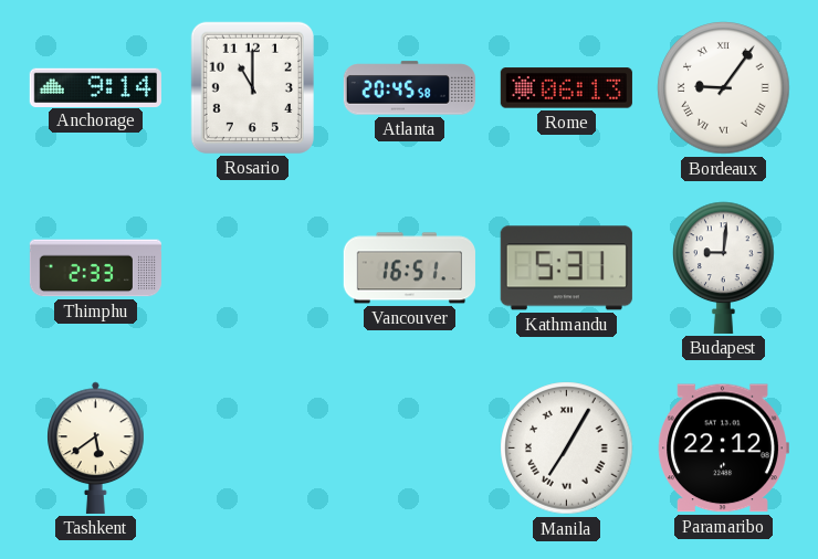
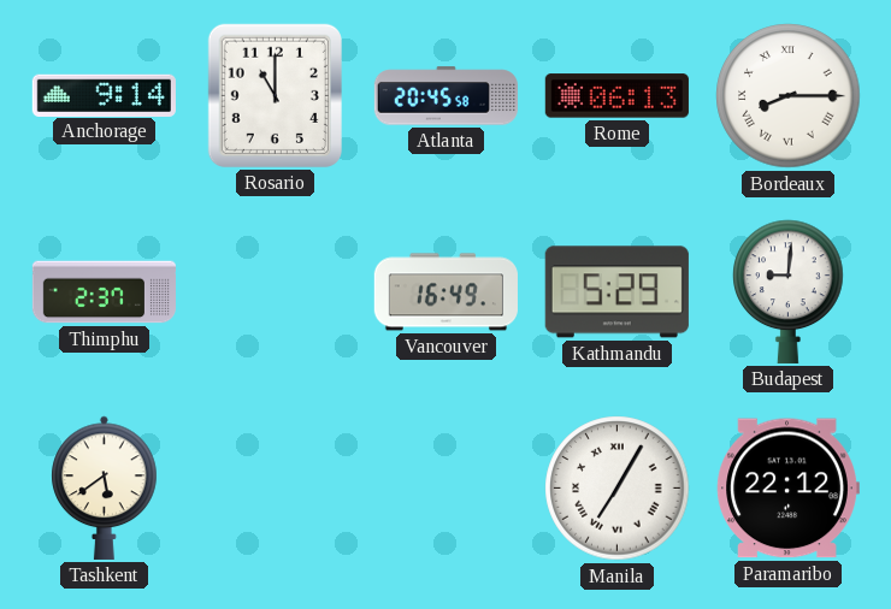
Bordeaux: 9:06 -> 8:15
Thimphu: 2:33 -> 2:37
Vancouver: 16:51 -> 16:49
Kathmandu: 5:31 -> 5:29
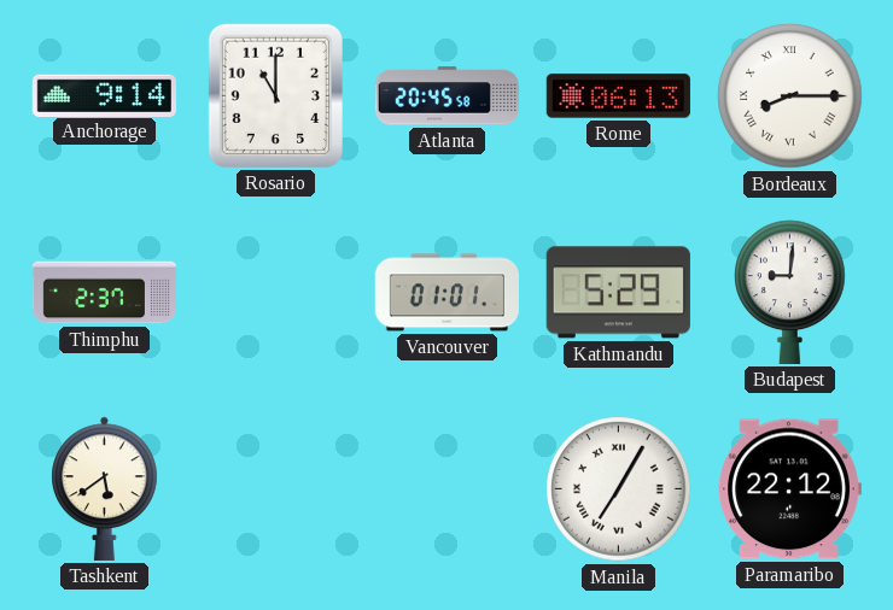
Vancouver: 16:49 -> 01:01
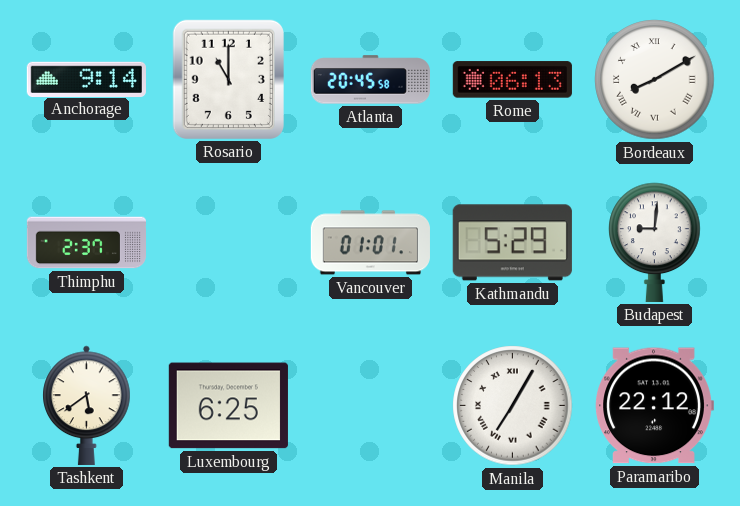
Bordeaux: 8:15 -> 8:10
Luxembourg: none -> 6:25
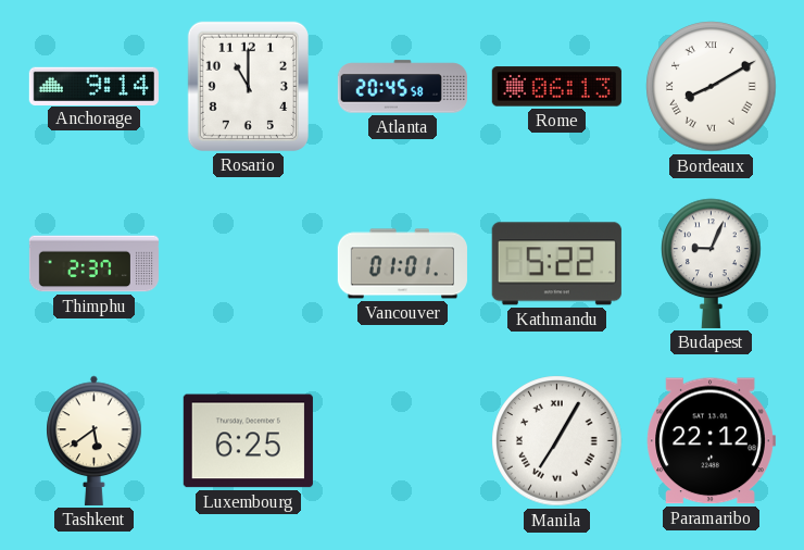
Kathmandu: 5:29 -> 5:22
Budapest: 9:01 -> 9:04
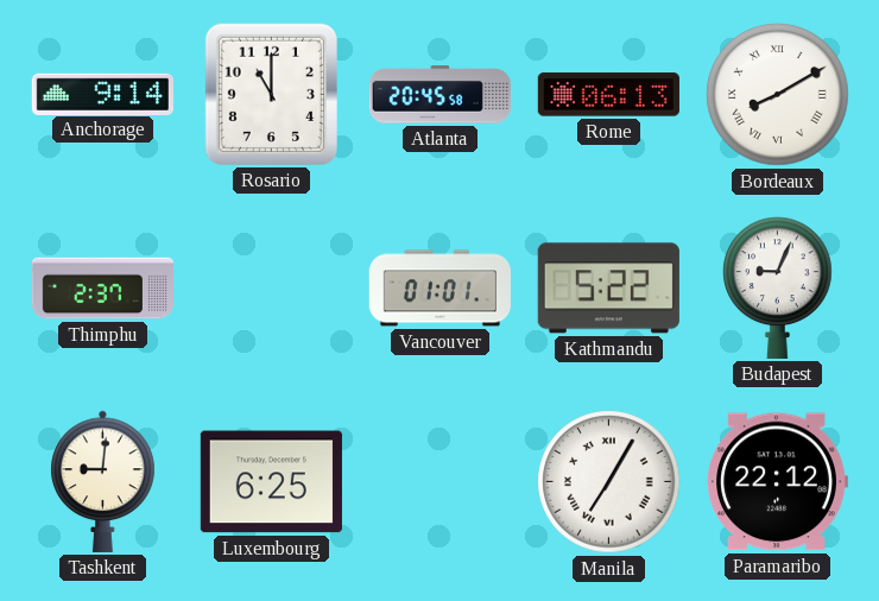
Tashkent: 5:39 -> 9:01
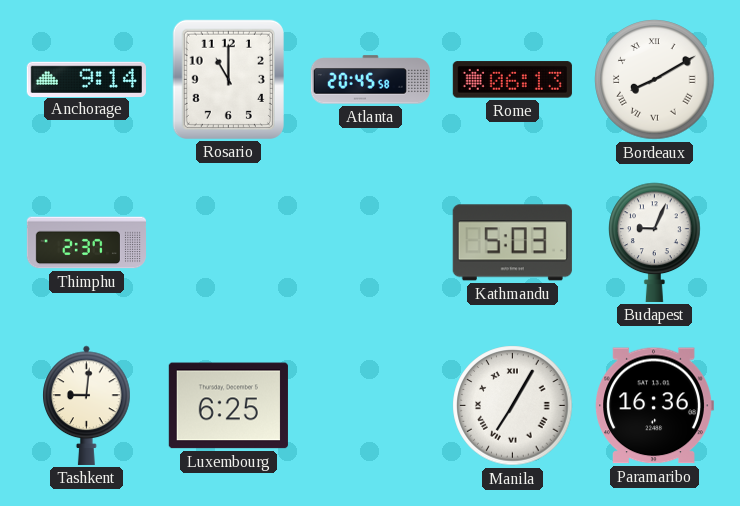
Vancouver: 01:01 -> none
Kathmandu: 5:22 -> 5:03
Paramaribo: 22:12 -> 16:36
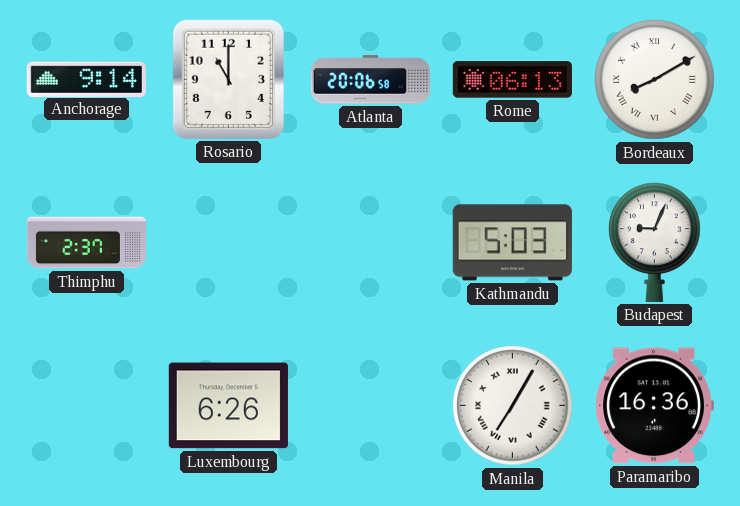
Atlanta: 20:45 -> 20:06
Tashkent: 9:01 -> none
Luxembourg: 6:25 -> 6:26
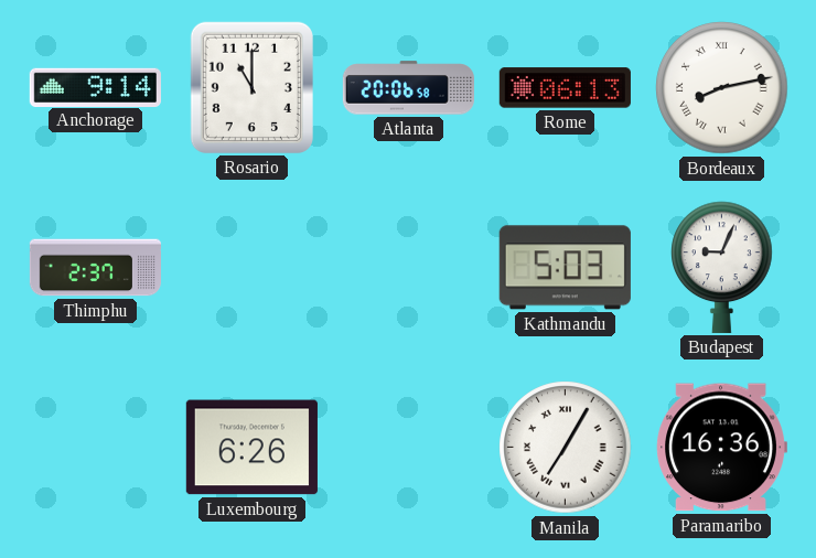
Bordeaux: 8:10 -> 8:13
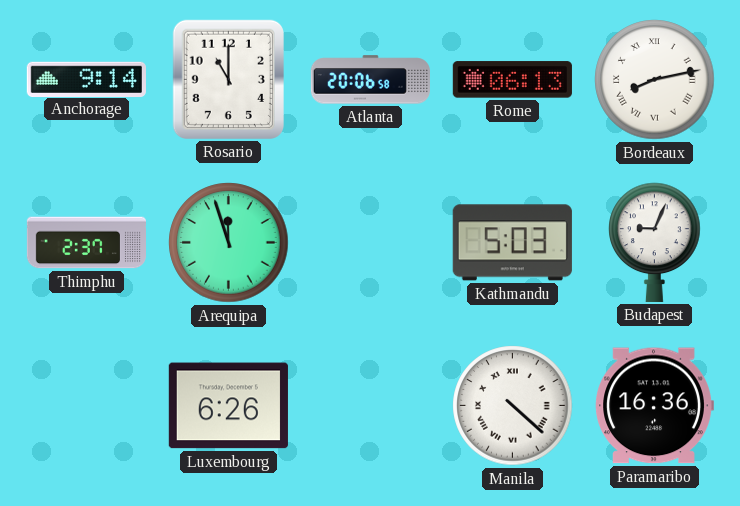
Arequipa: none -> 11:57
Manila: 7:05 -> 4:22
